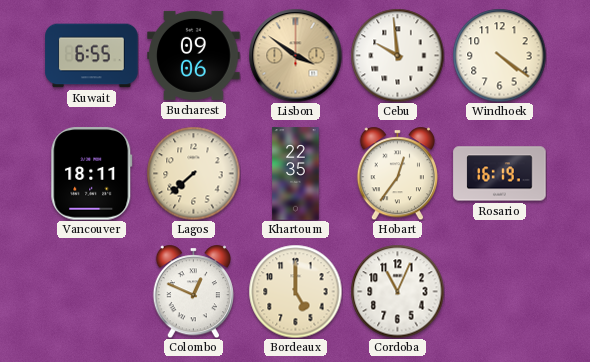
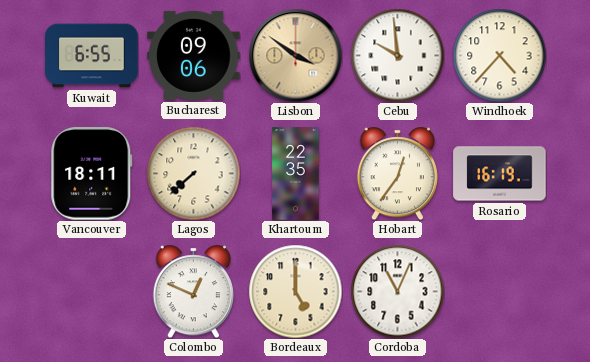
Windhoek: 4:21 -> 4:37
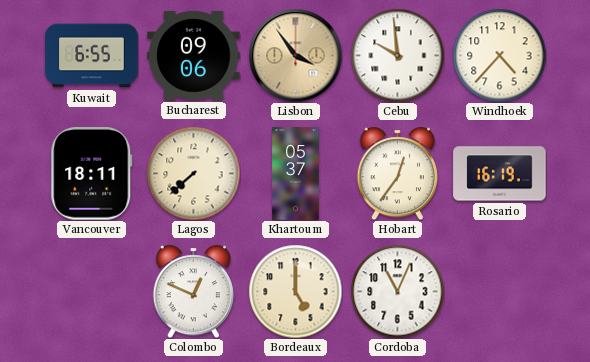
Lisbon: 3:51 -> 3:54
Khartoum: 22:35 -> 05:37
